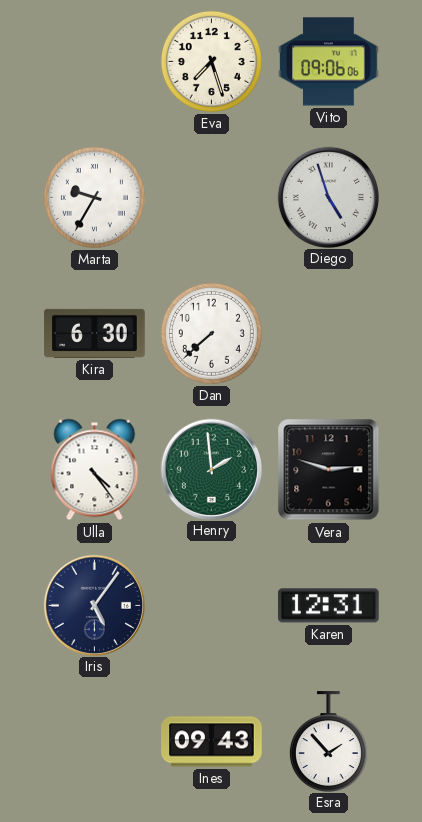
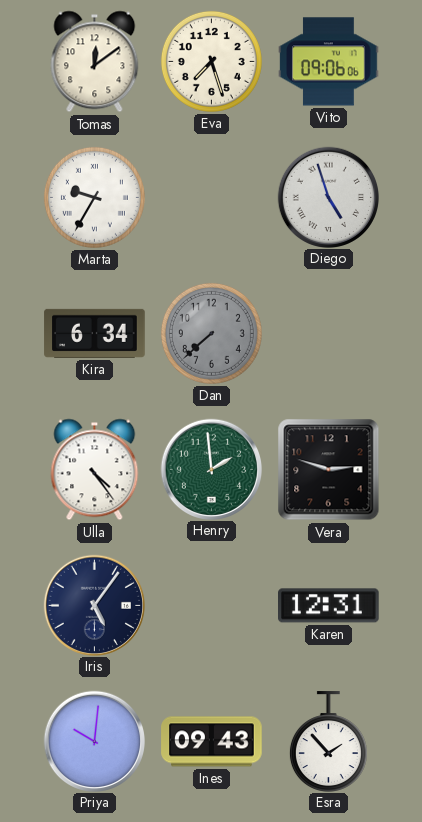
Tomas: none -> 12:09
Kira: 6:30 -> 6:34
Dan dial: white -> grey
Priya: none -> 10:01
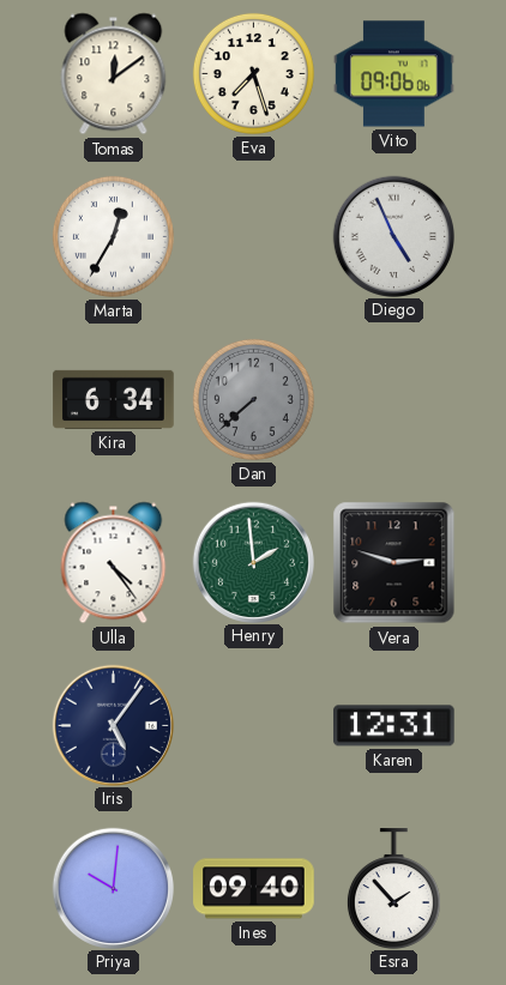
Marta: 9:35 -> 12:35
Diego: 4:57 -> 4:56
Ines: 09:43 -> 09:40
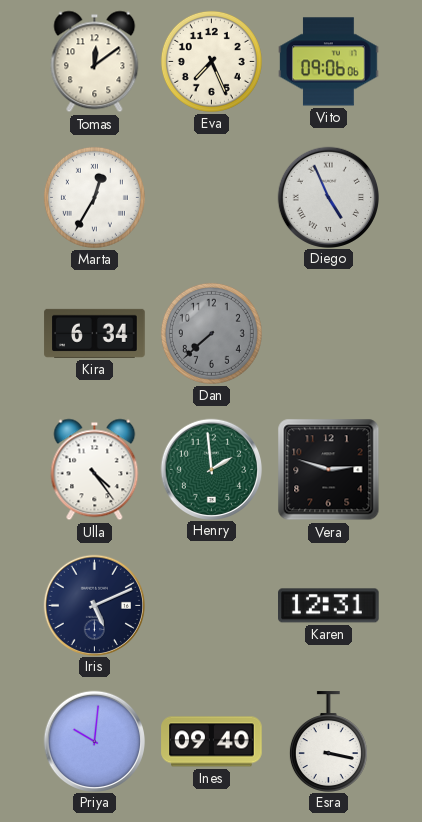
Eva: 7:27 -> 7:26
Iris: 5:06 -> 5:11
Esra: 1:53 -> 3:17
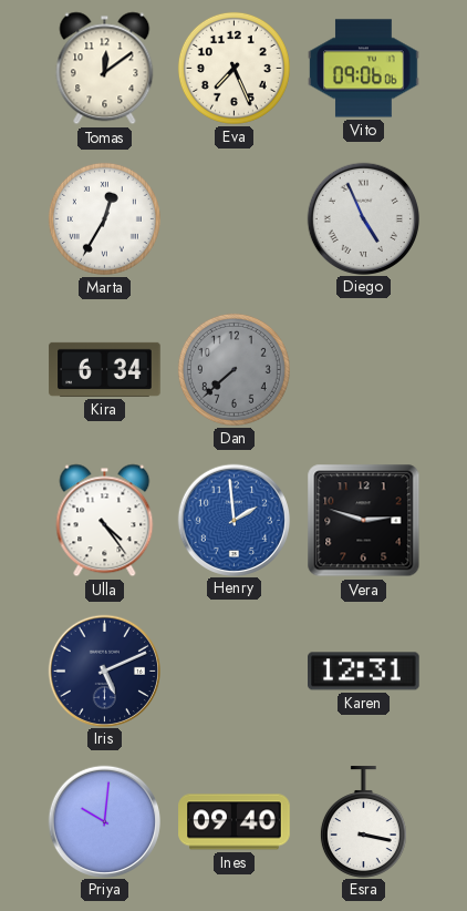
Henry dial: green -> blue
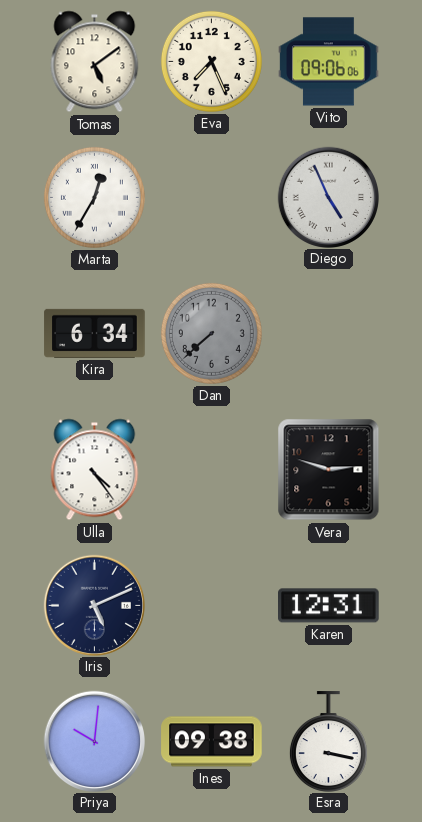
Tomas: 12:09 -> 5:09
Henry: 1:59 -> none
Ines: 09:40 -> 09:38
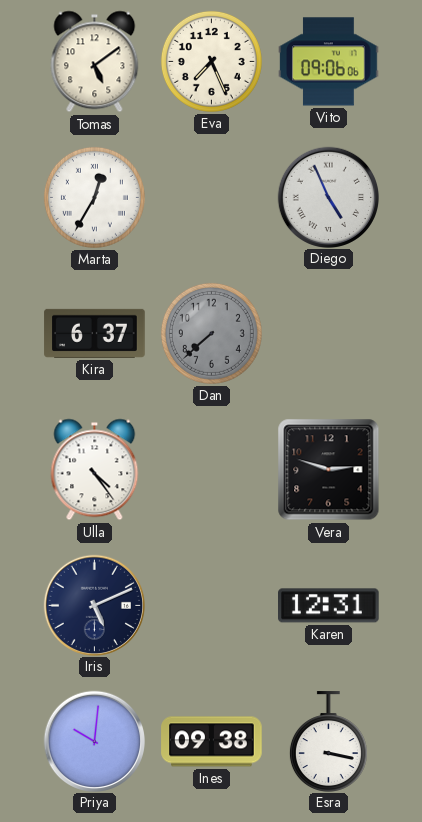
Kira: 6:34 -> 6:37
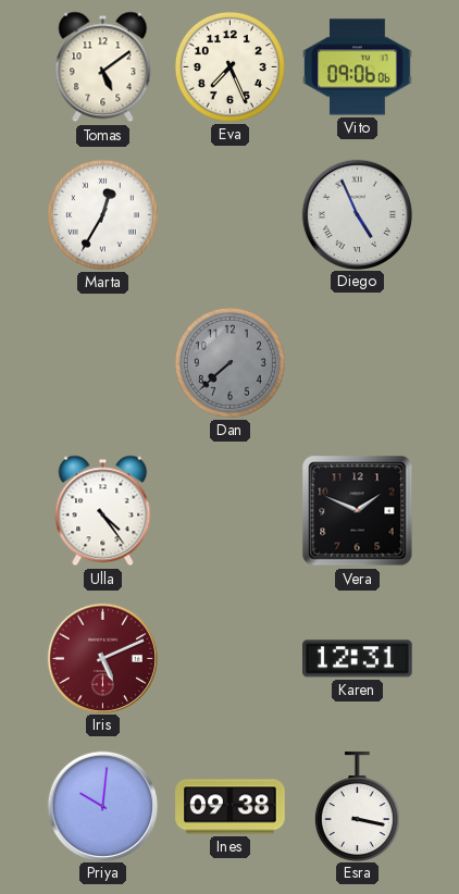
Kira: 6:37 -> none
Vera: 2:48 -> 1:49
Iris dial: navy -> burgundy
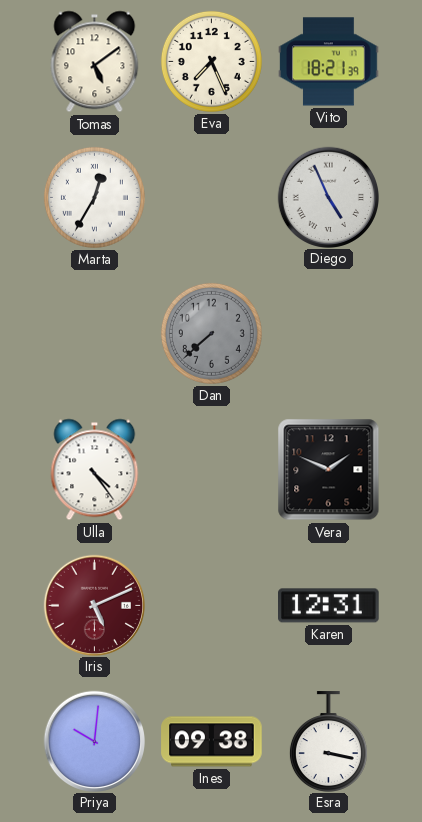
Vito: 09:06 -> 18:21
